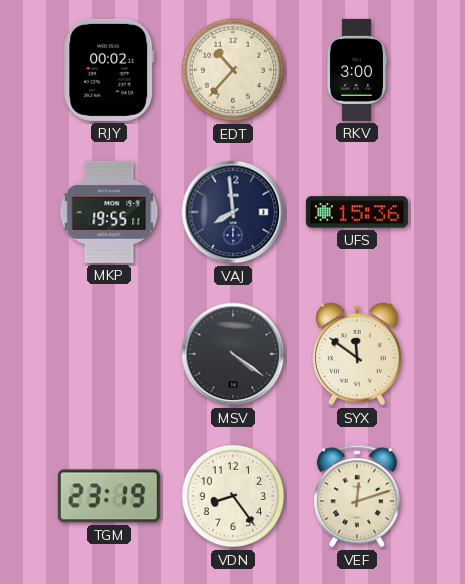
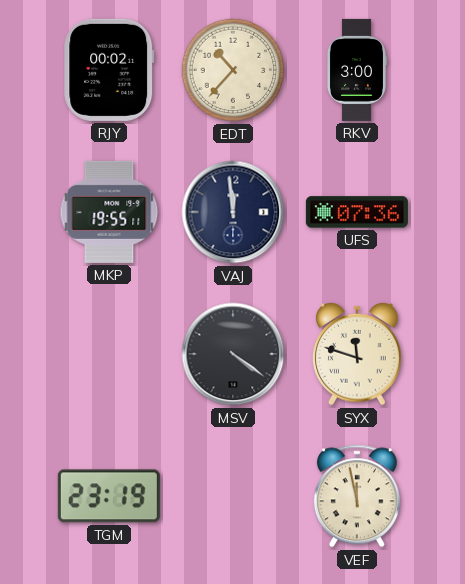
VAJ: 7:59 -> 11:59
UFS: 15:36 -> 07:36
SYX: 11:51 -> 11:48
VDN: 8:24 -> none
VEF: 12:12 -> 11:58
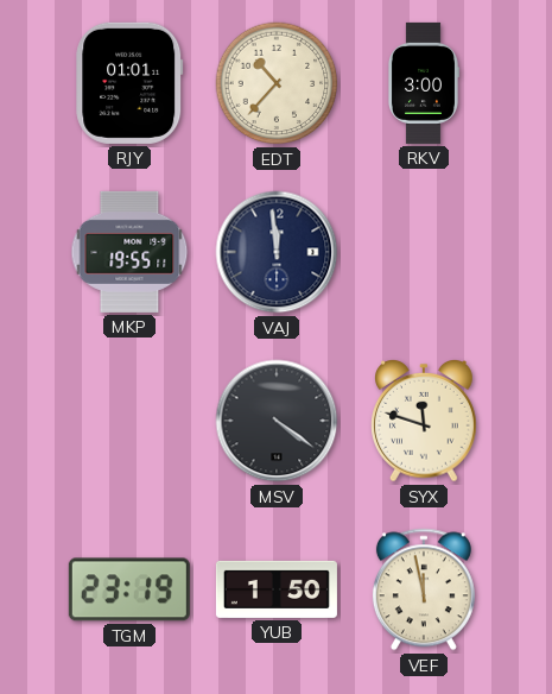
RJY: 00:02 -> 01:01
UFS: 07:36 -> none
YUB: none -> 1:50
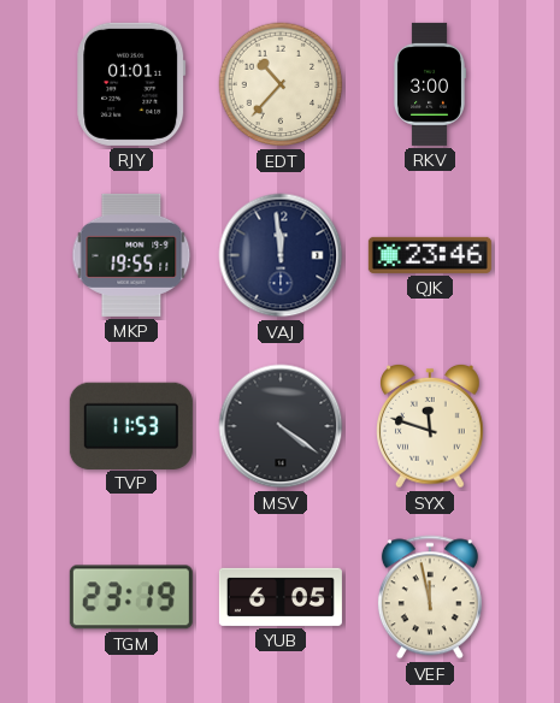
QJK: none -> 23:46
TVP: none -> 11:53
YUB: 1:50 -> 6:05
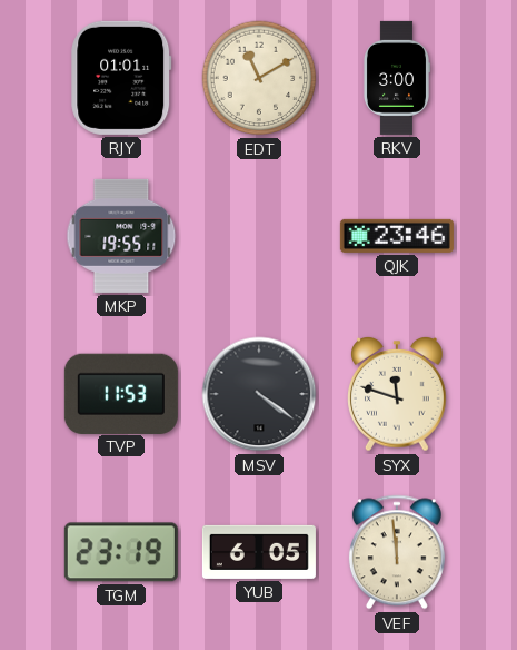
EDT: 10:37 -> 11:10
VAJ: 11:59 -> none
VEF: 11:58 -> 11:59
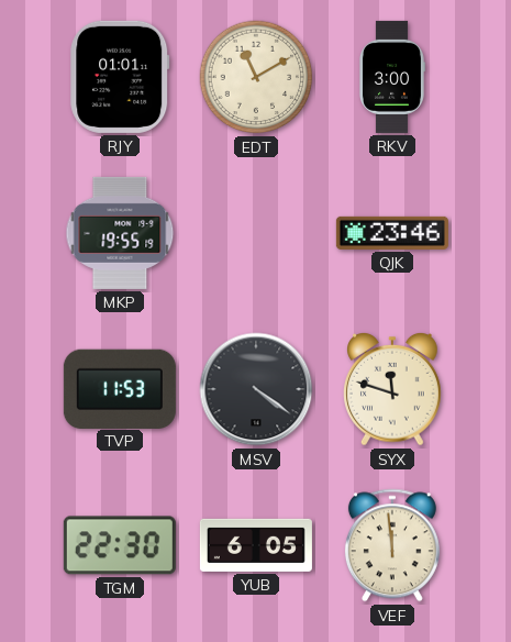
MKP: 19:55:11 -> 19:55:19
TGM: 23:19 -> 22:30
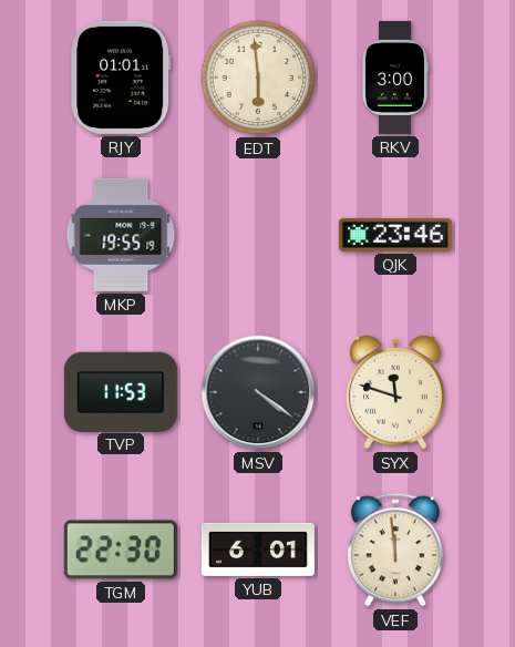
EDT: 11:10 -> 5:59
YUB: 6:05 -> 6:01
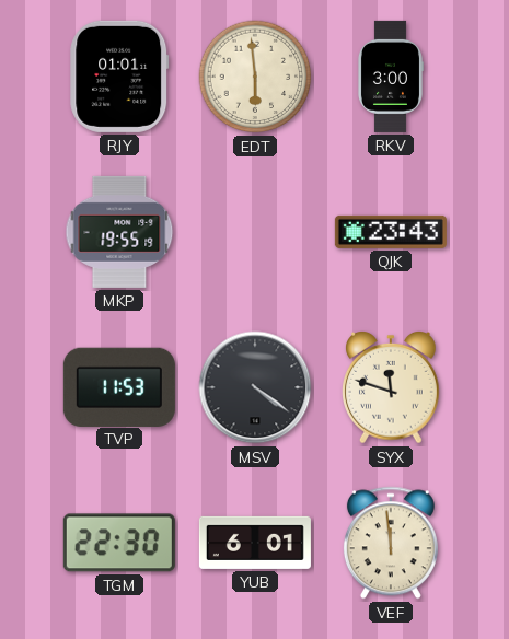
QJK: 23:46 -> 23:43
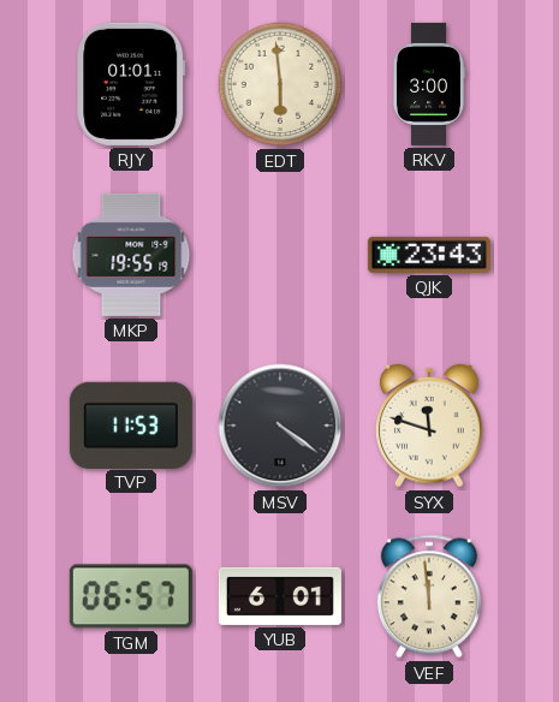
TGM: 22:30 -> 06:57
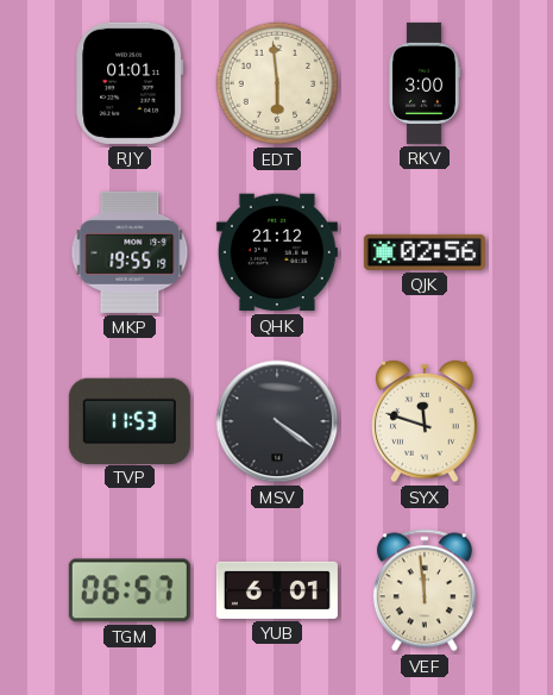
QHK: none -> 21:12
QJK: 23:43 -> 02:56
